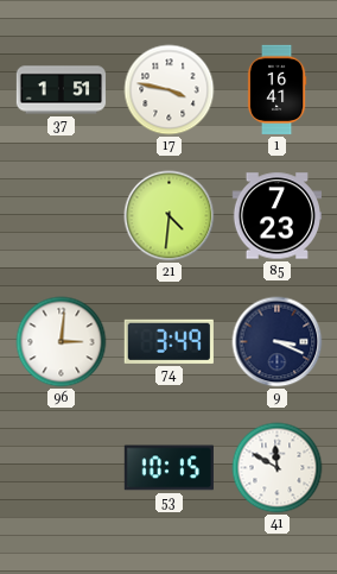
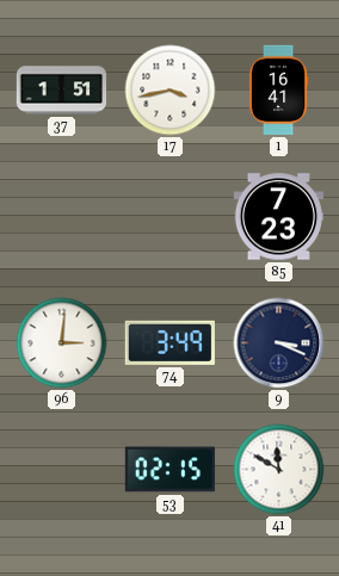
17: 3:47 -> 3:43
21: 4:31 -> none
53: 10:15 -> 02:15
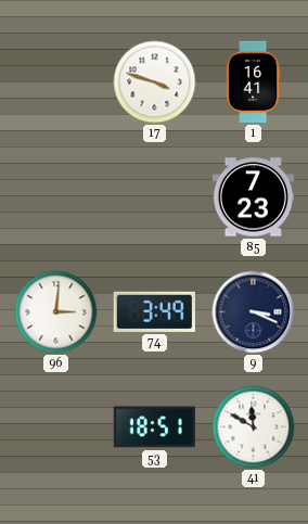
37: 1:51 -> none
17: 3:43 -> 3:48
53: 02:15 -> 18:51
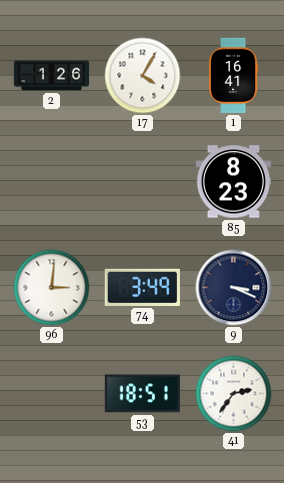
2: none -> 1:26
17: 3:48 -> 4:05
85: 7:23 -> 8:23
41: 11:50 -> 2:36
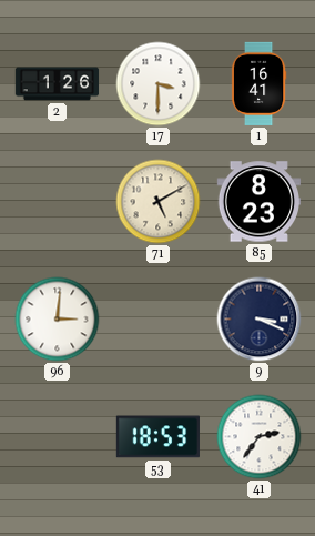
17: 4:05 -> 3:30
71: none -> 5:10
74: 3:49 -> none
53: 18:51 -> 18:53
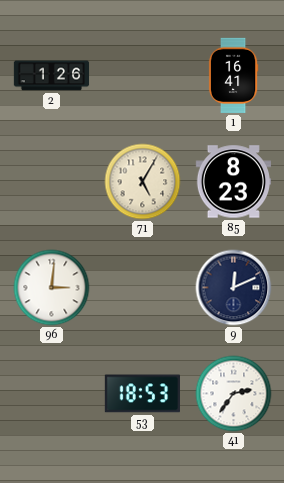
17: 3:30 -> none
71: 5:10 -> 5:05
9: 3:19 -> 12:11
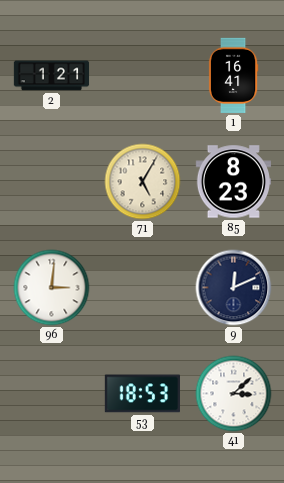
2: 1:26 -> 1:21
41: 2:36 -> 3:08
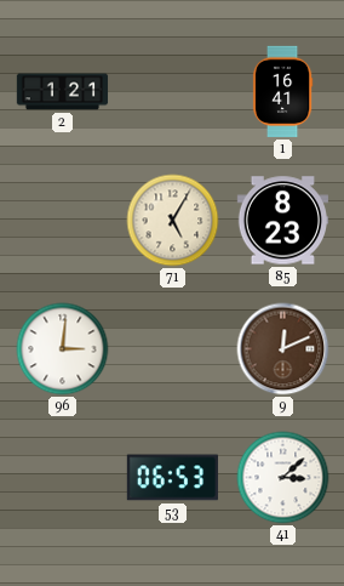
9 dial: navy -> brown
53: 18:53 -> 06:53
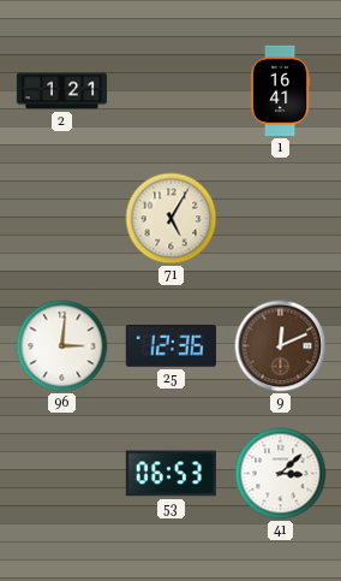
85: 8:23 -> none
25: none -> 12:36
